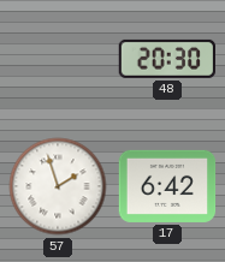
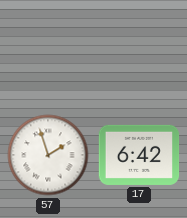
48: 20:30 -> none
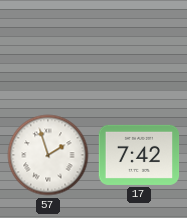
17: 6:42 -> 7:42
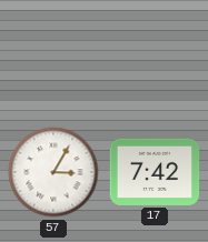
57: 1:57 -> 3:05
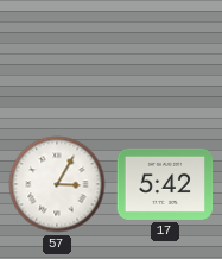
17: 7:42 -> 5:42
